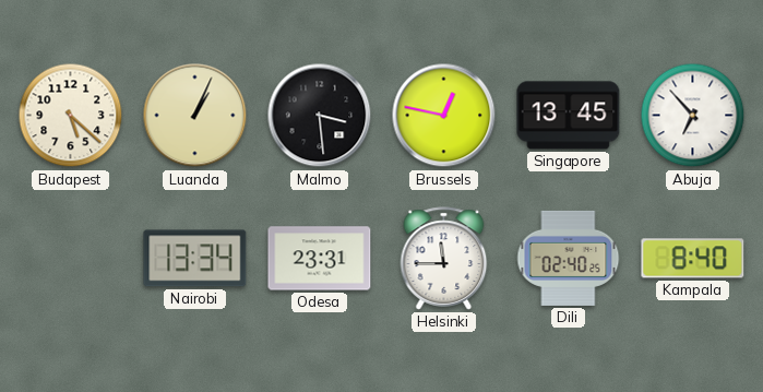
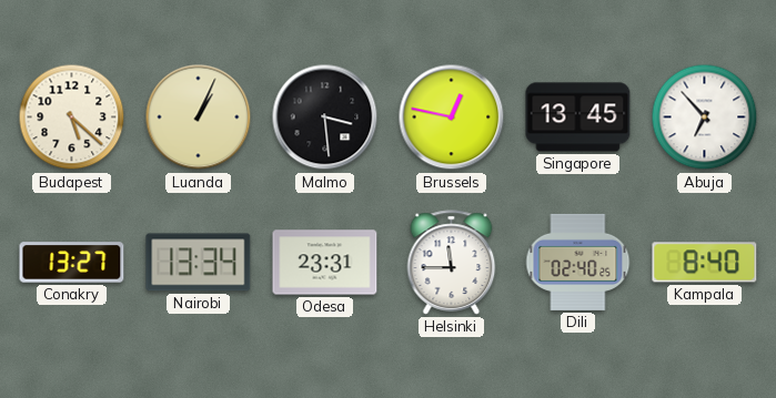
Conakry: none -> 13:27
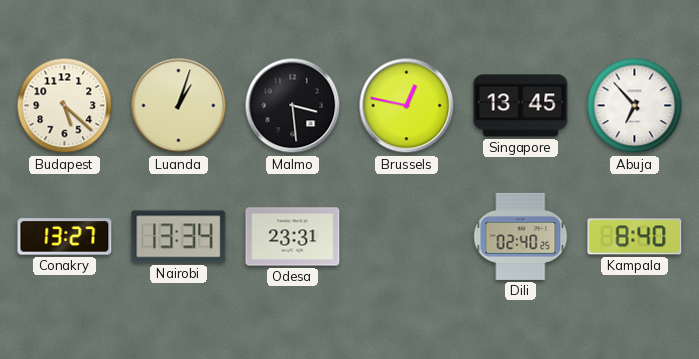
Luanda: 1:04 -> 1:03
Helsinki: 11:45 -> none
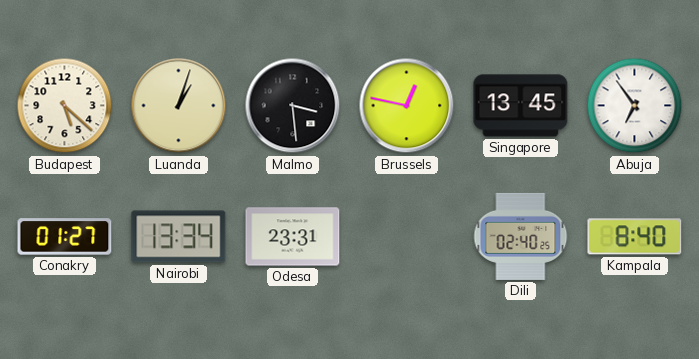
Abuja: 6:53 -> 6:54
Conakry: 13:27 -> 01:27
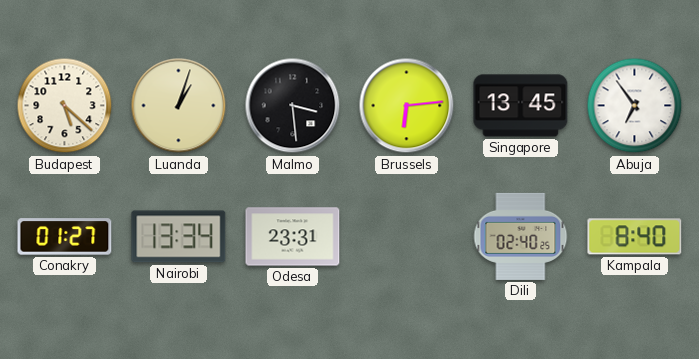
Brussels: 12:47 -> 6:14
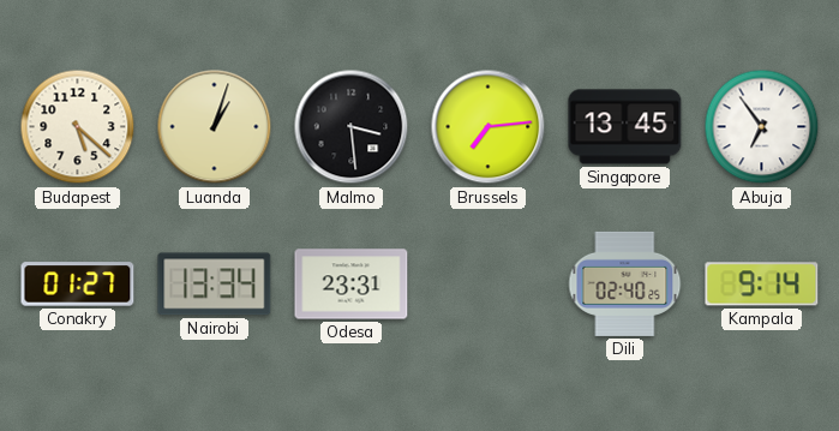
Brussels: 6:14 -> 7:14
Kampala: 8:40 -> 9:14
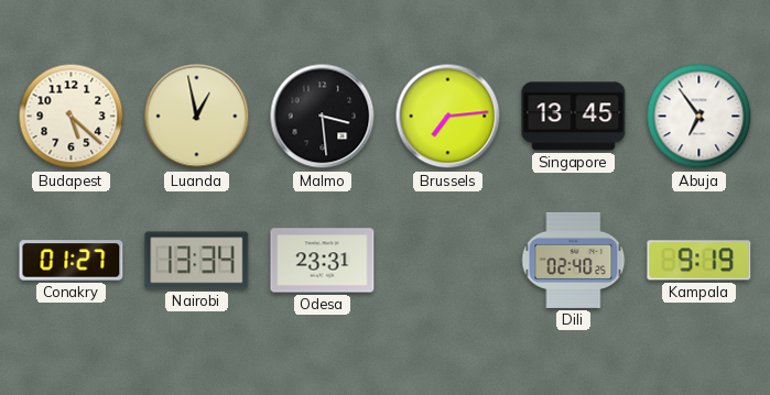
Luanda: 1:03 -> 12:58
Kampala: 9:14 -> 9:19
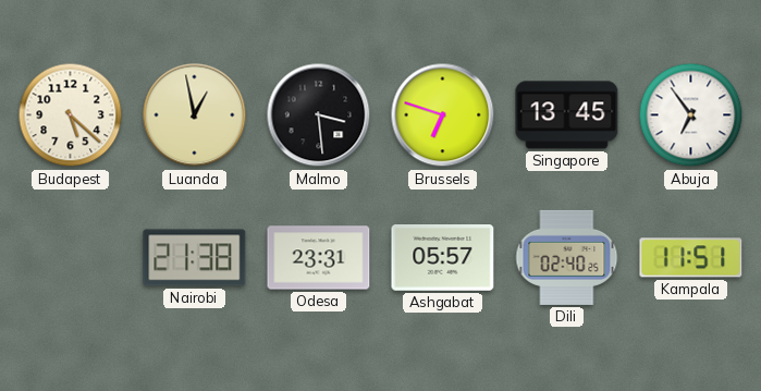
Brussels: 7:14 -> 6:48
Conakry: 01:27 -> none
Nairobi: 13:34 -> 21:38
Ashgabat: none -> 05:57
Kampala: 9:19 -> 11:51
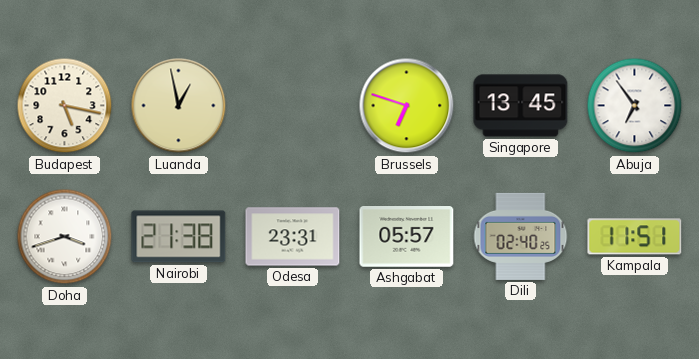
Budapest: 5:22 -> 5:17
Malmo: 3:29 -> none
Doha: none -> 3:42
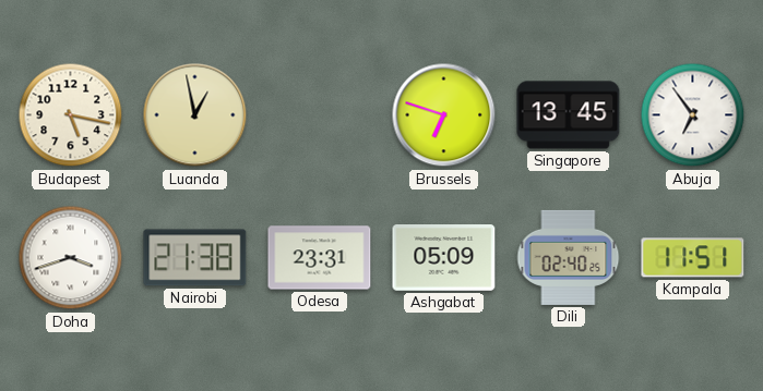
Ashgabat: 05:57 -> 05:09
